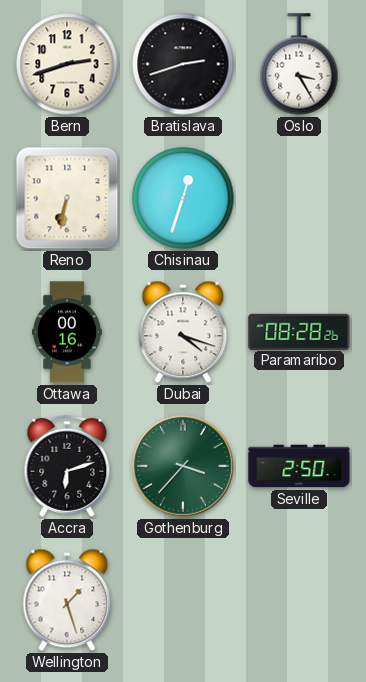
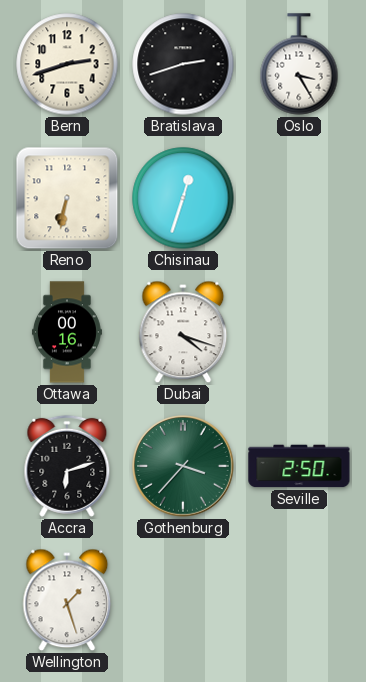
Paramaribo: 08:28 -> none
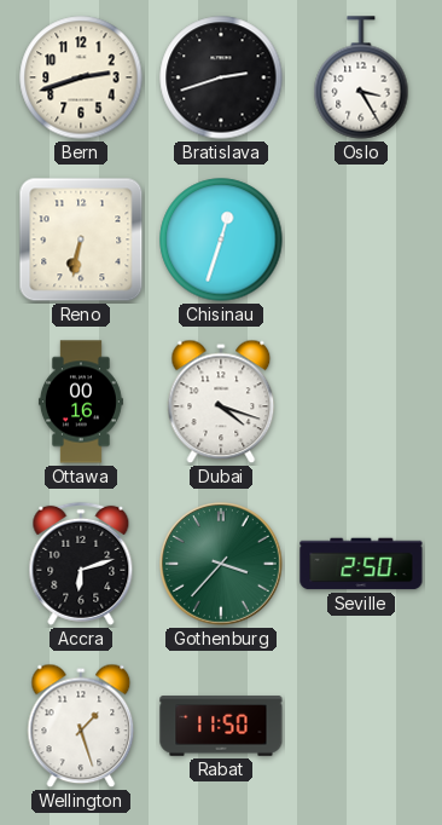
Rabat: none -> 11:50
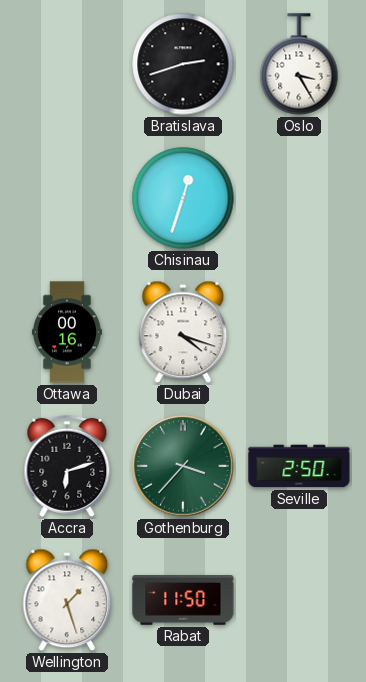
Bern: 2:42 -> none
Reno: 6:32 -> none
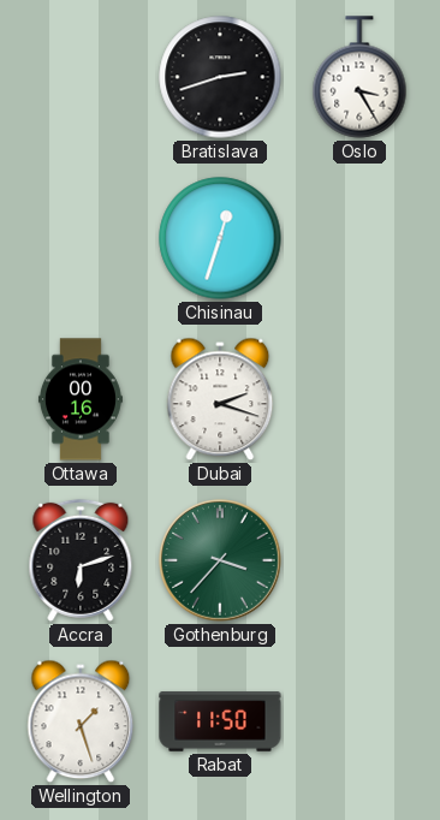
Dubai: 4:18 -> 2:18
Seville: 2:50 -> none
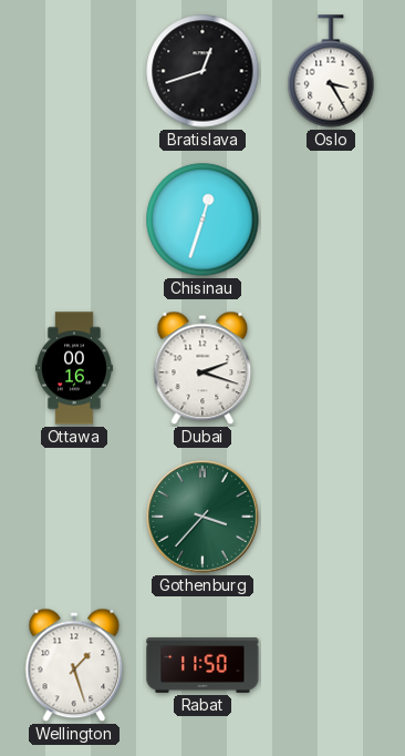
Bratislava: 2:42 -> 12:42
Accra: 6:12 -> none
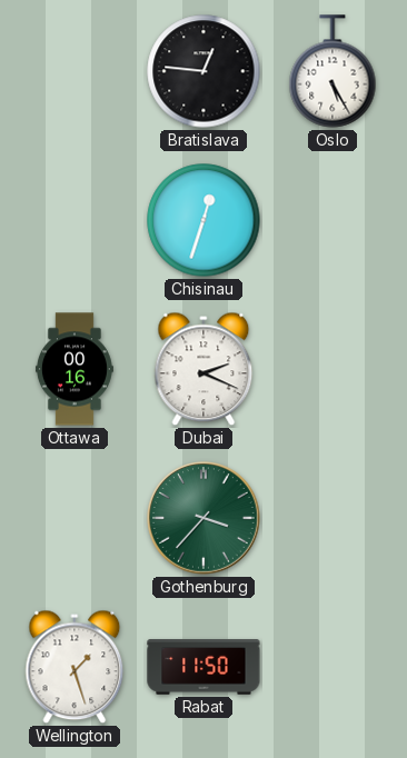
Bratislava: 12:42 -> 12:46
Oslo: 3:25 -> 5:25
Dubai: 2:18 -> 2:19
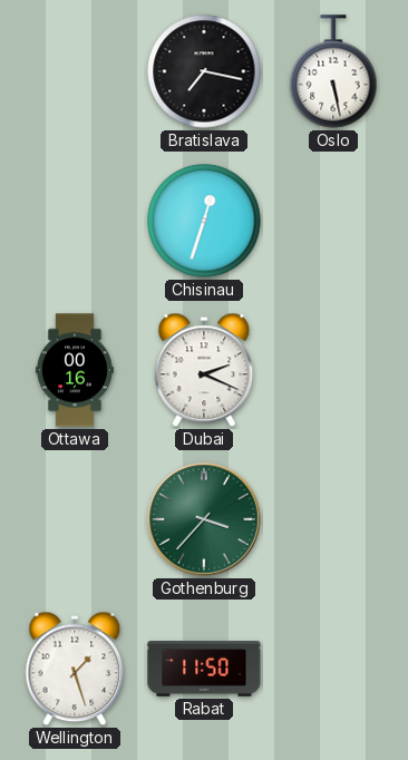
Bratislava: 12:46 -> 7:17
Oslo: 5:25 -> 5:28
